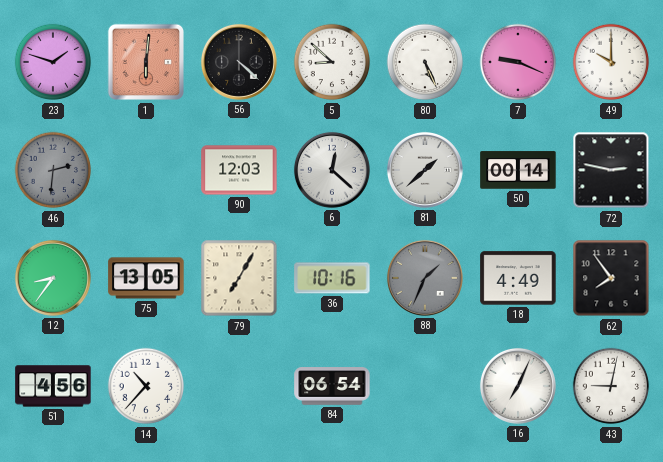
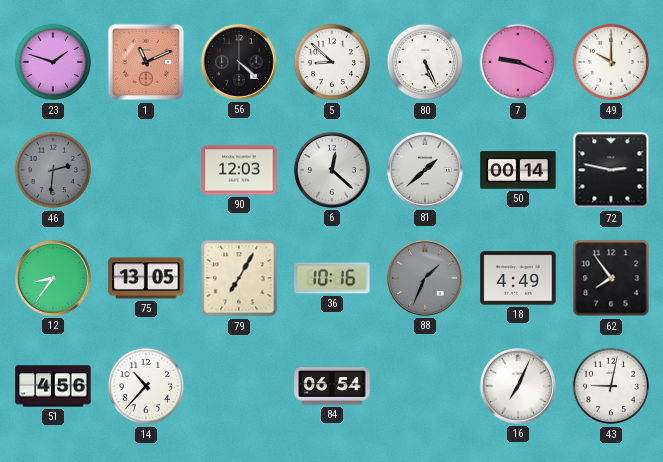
1: 6:01 -> 11:11
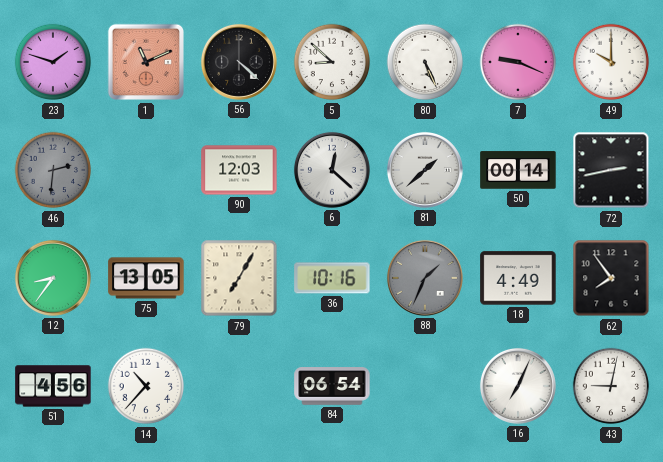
72: 2:47 -> 2:43
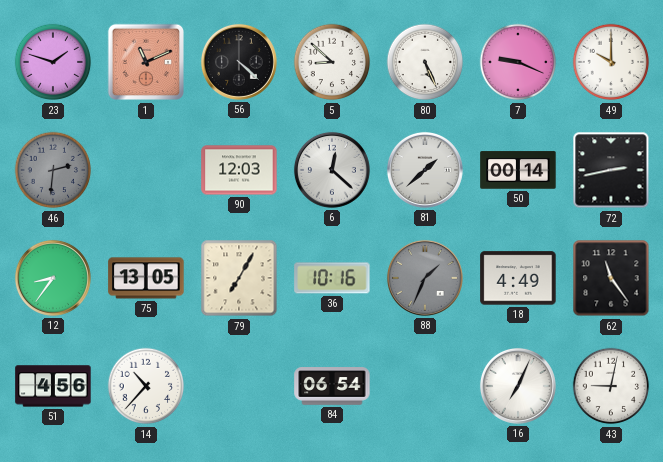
62: 7:54 -> 11:24
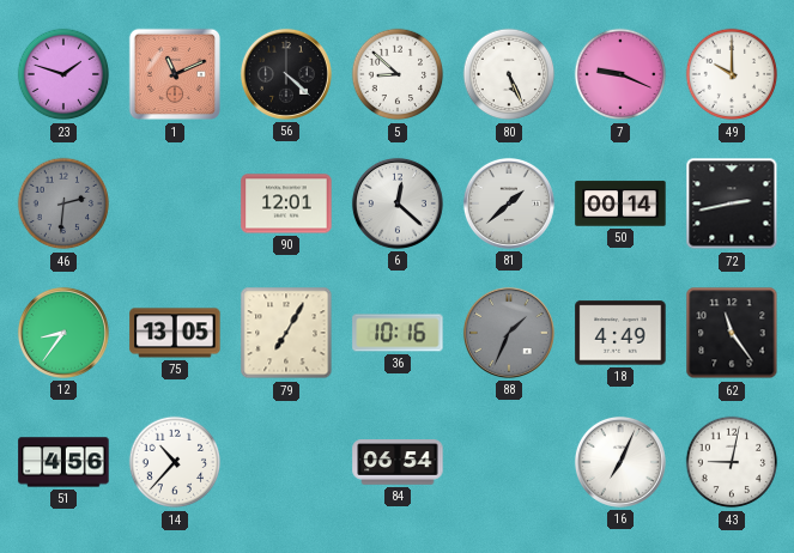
90: 12:03 -> 12:01
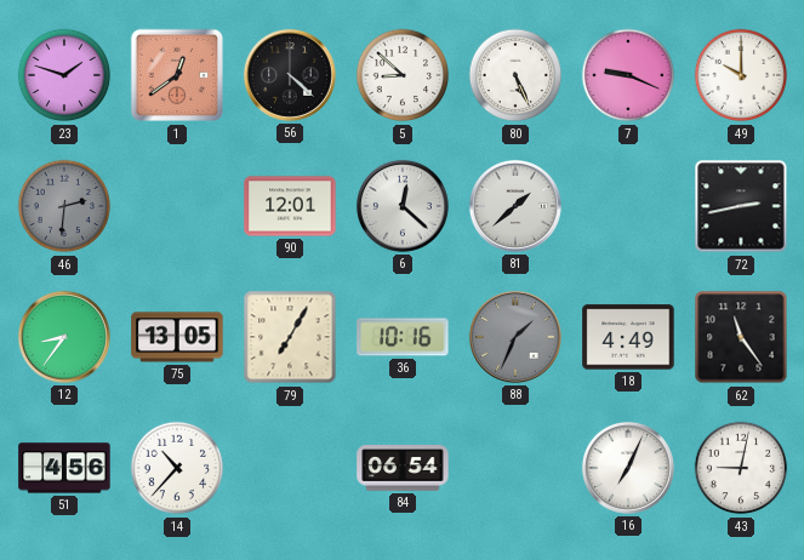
1: 11:11 -> 12:39
50: 00:14 -> none
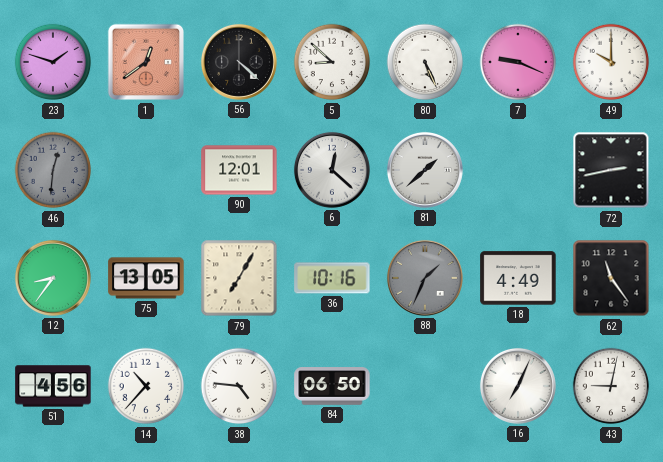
46: 2:31 -> 12:31
38: none -> 4:46
84: 06:54 -> 06:50
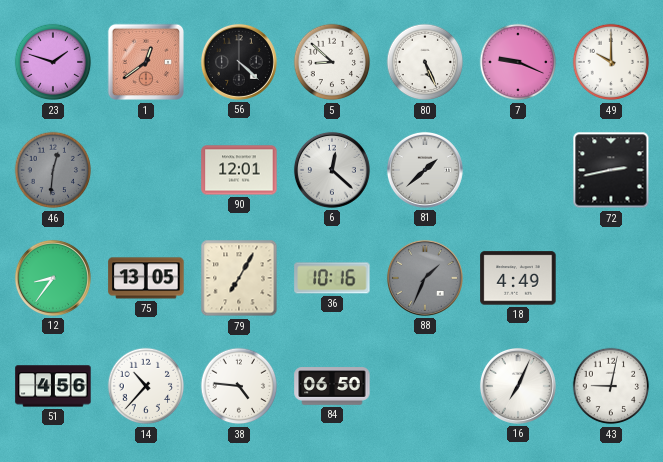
62: 11:24 -> none
